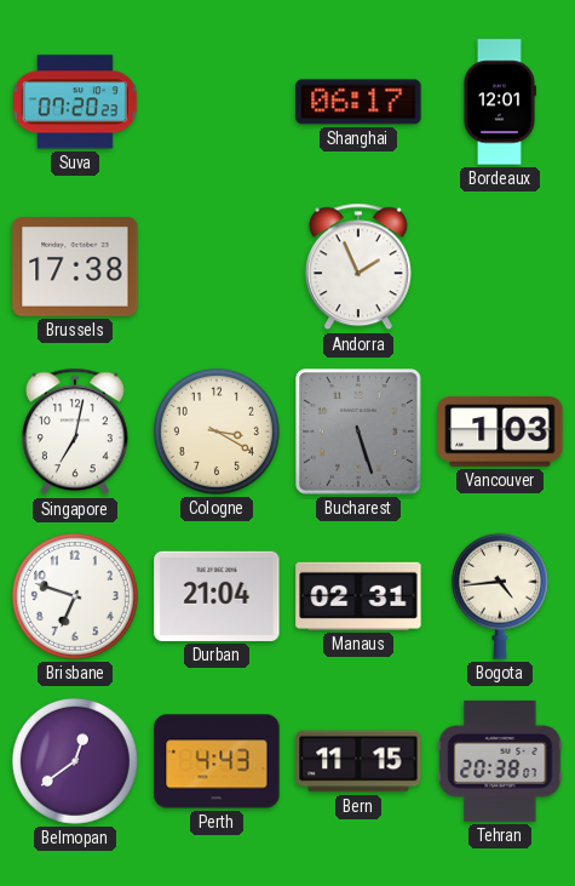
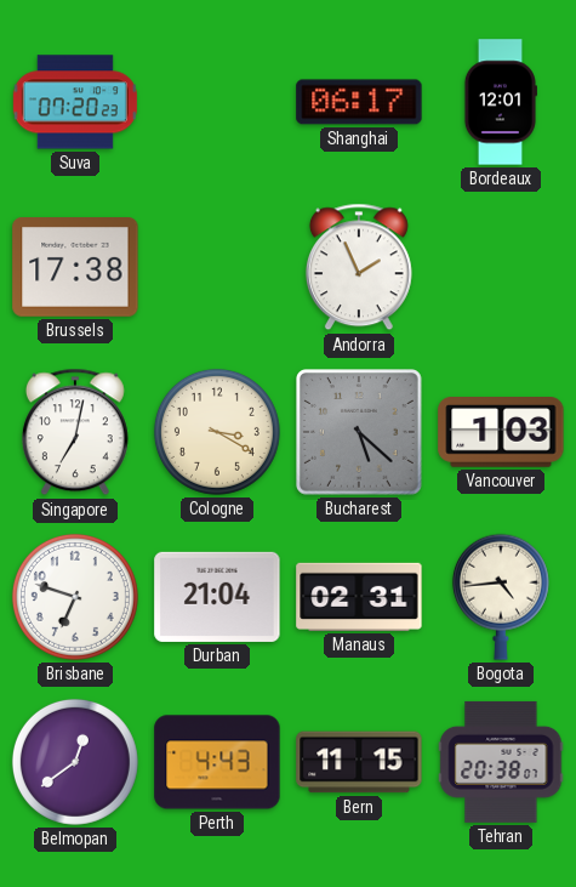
Bucharest: 5:27 -> 5:22
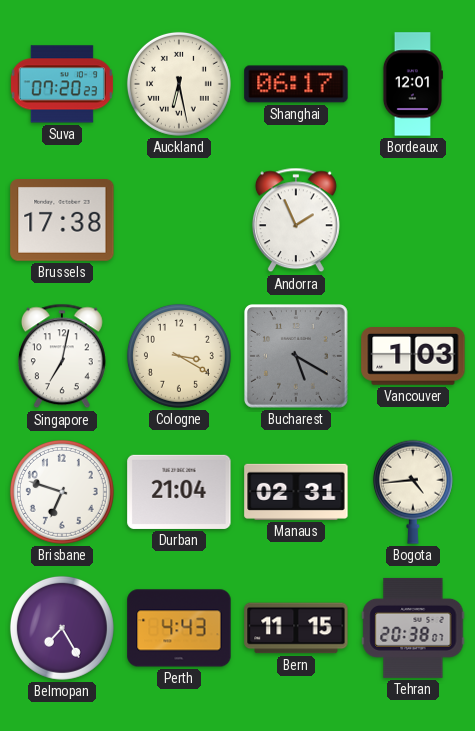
Auckland: none -> 6:28
Bucharest: 5:22 -> 5:20
Belmopan: 12:39 -> 7:25
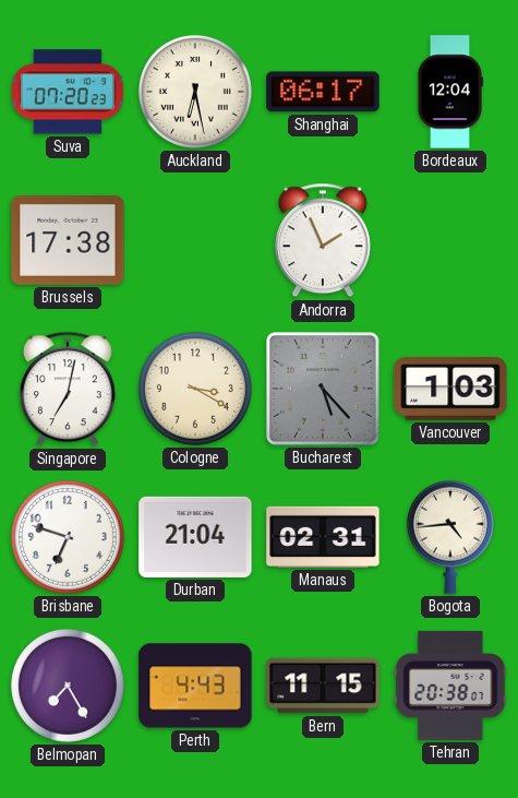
Bordeaux: 12:01 -> 12:04
Bucharest: 5:20 -> 5:23
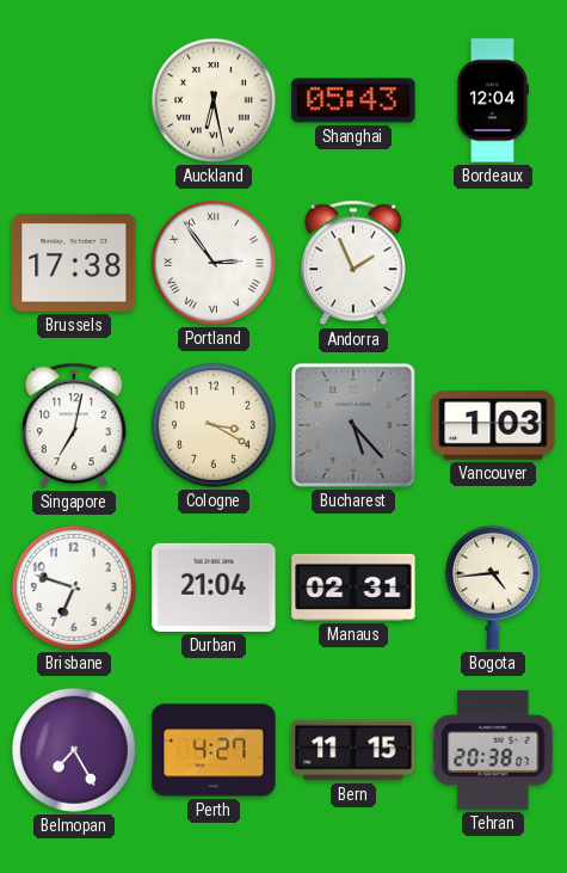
Suva: 07:20 -> none
Shanghai: 06:17 -> 05:43
Portland: none -> 2:54
Perth: 4:43 -> 4:27
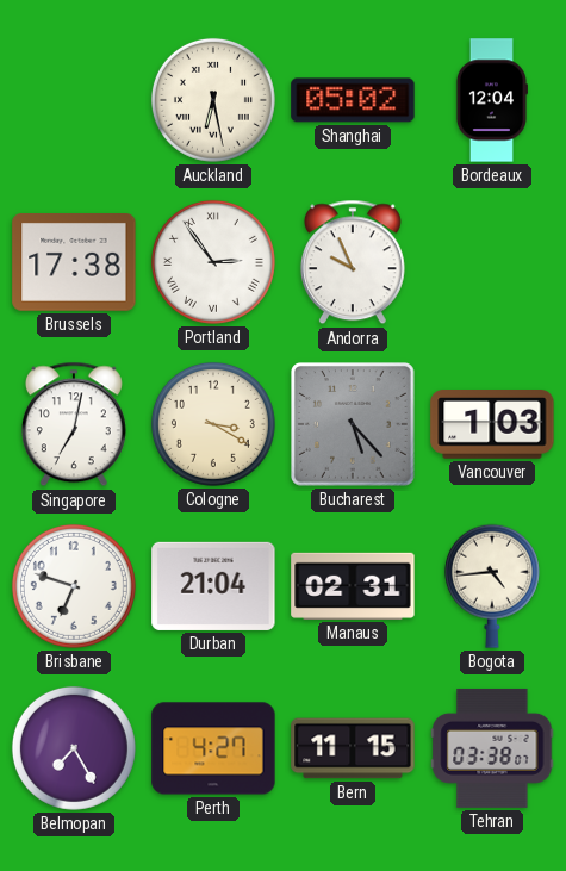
Shanghai: 05:43 -> 05:02
Andorra: 1:56 -> 9:56
Tehran: 20:38 -> 03:38
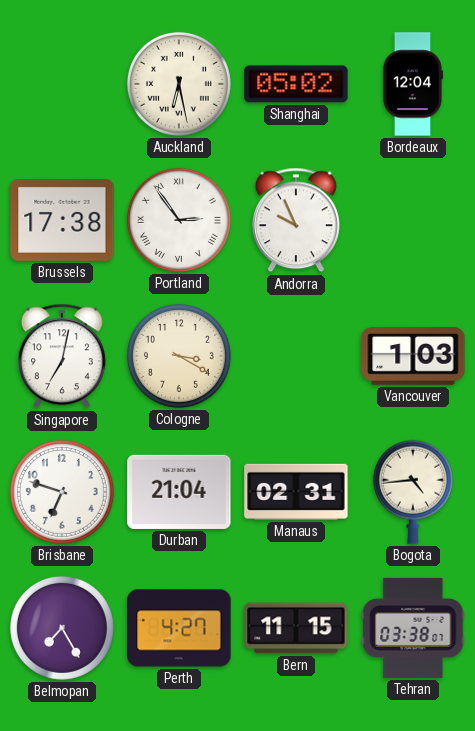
Bucharest: 5:23 -> none
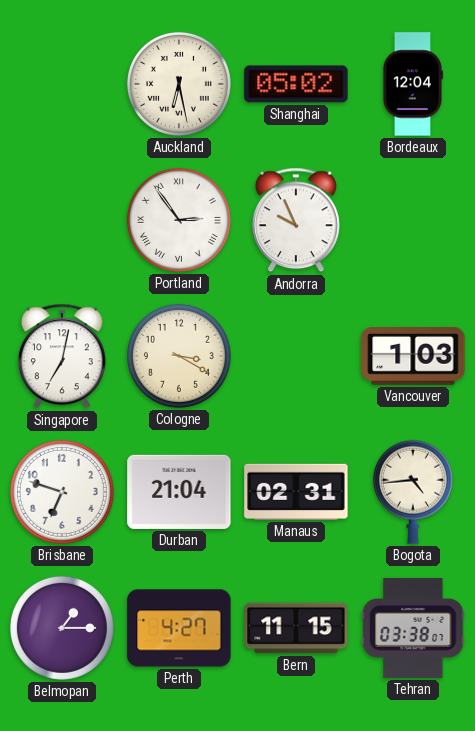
Brussels: 17:38 -> none
Belmopan: 7:25 -> 1:15
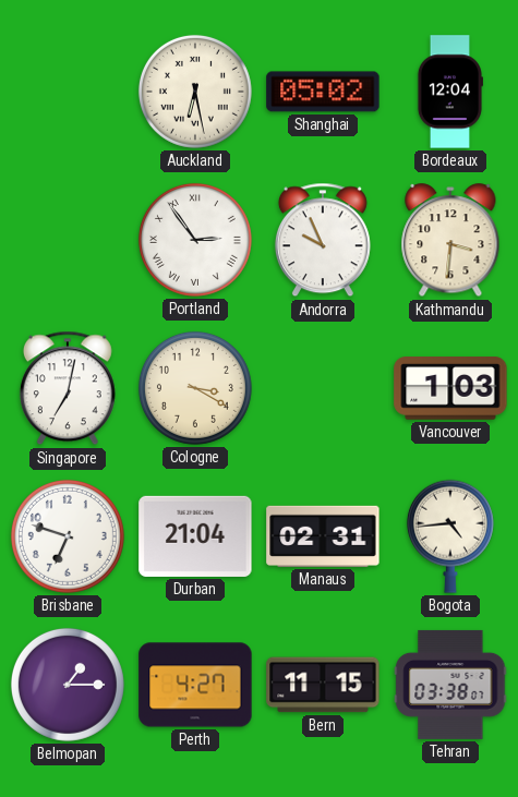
Kathmandu: none -> 3:31
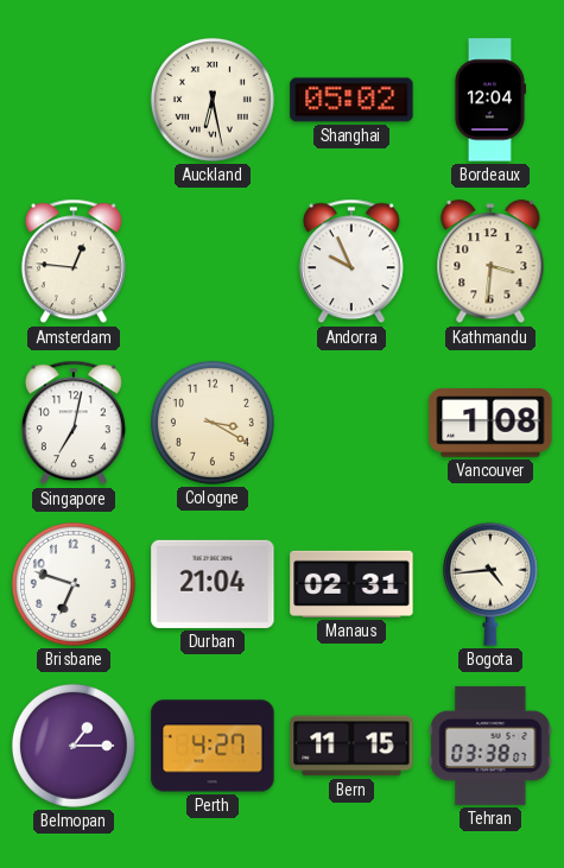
Amsterdam: none -> 12:46
Portland: 2:54 -> none
Vancouver: 1:03 -> 1:08
